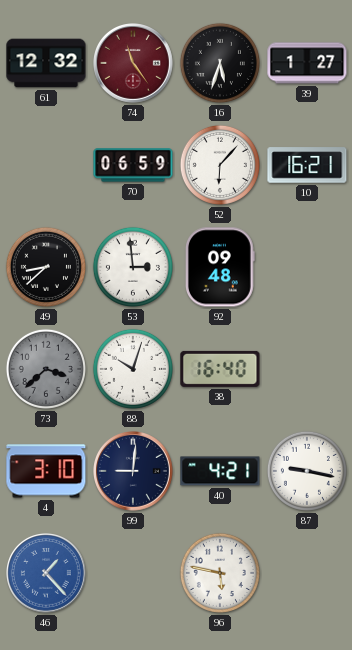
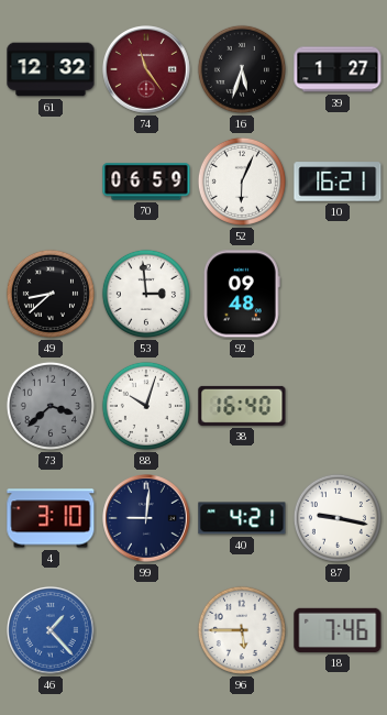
52: 6:07 -> 6:04
96: 5:47 -> 5:45
18: none -> 7:46
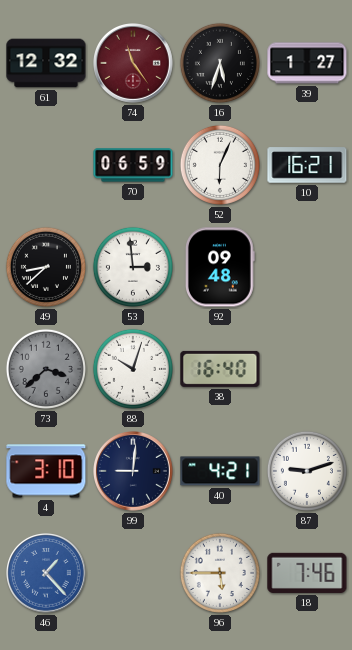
87: 9:17 -> 9:12
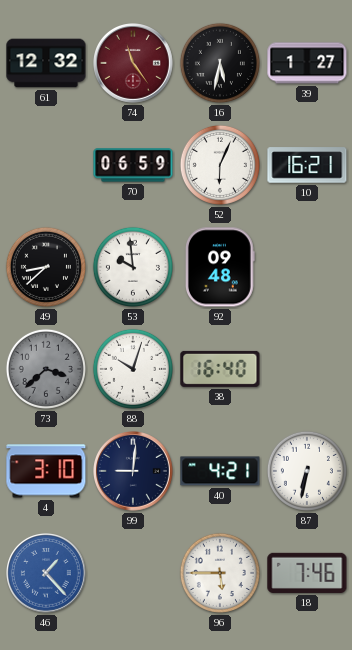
16: 5:33 -> 5:32
53: 2:59 -> 9:59
87: 9:12 -> 6:32
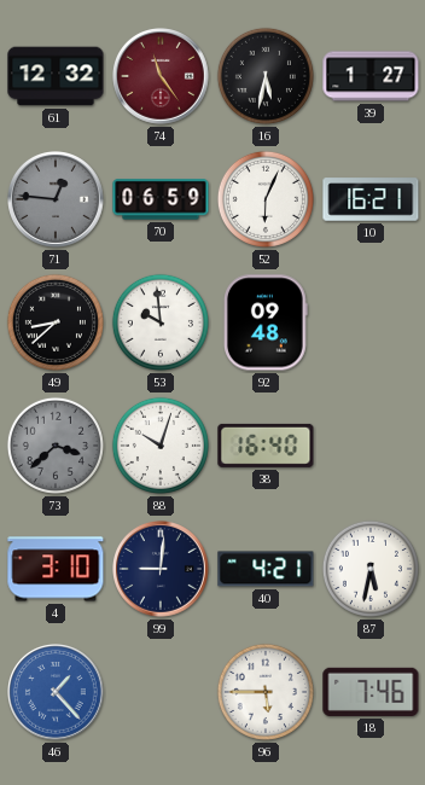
71: none -> 12:46
87: 6:32 -> 5:32
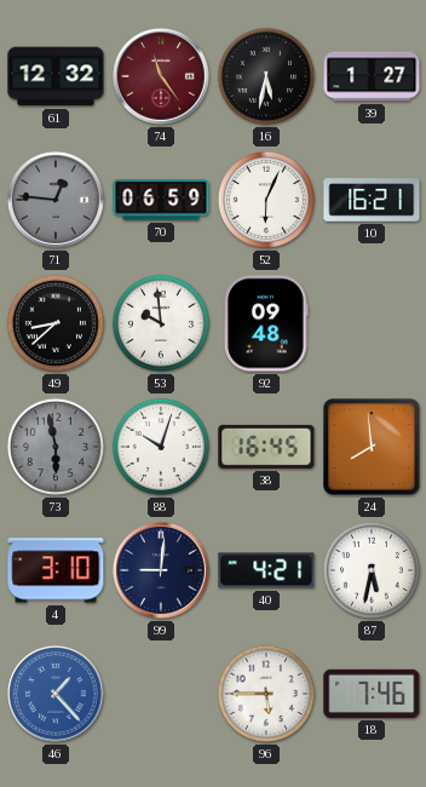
73: 3:38 -> 5:58
38: 16:40 -> 16:45
24: none -> 7:59
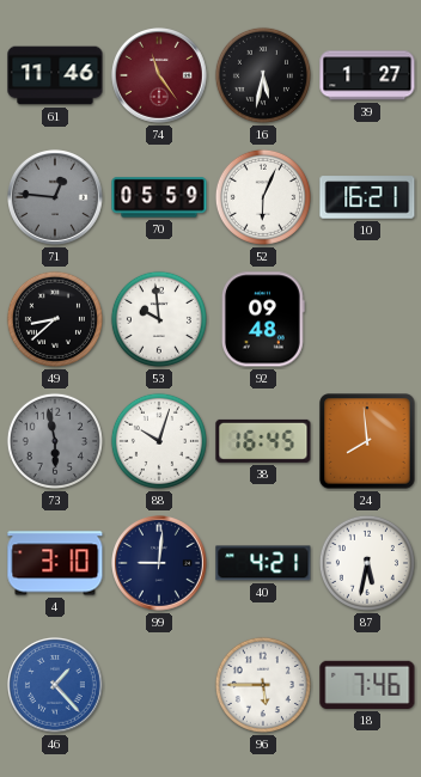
61: 12:32 -> 11:46
70: 06:59 -> 05:59
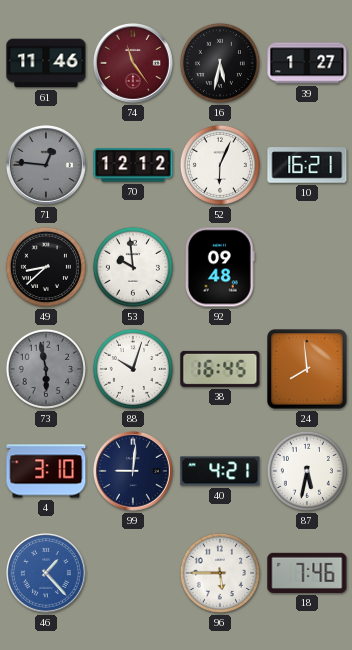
70: 05:59 -> 12:12
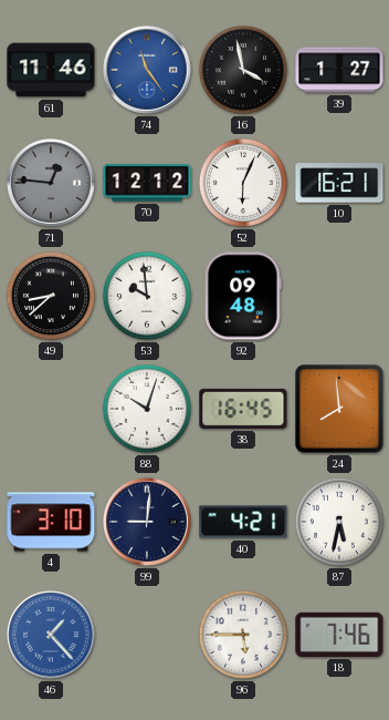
74 dial: burgundy -> blue
16: 5:32 -> 3:58
73: 5:58 -> none
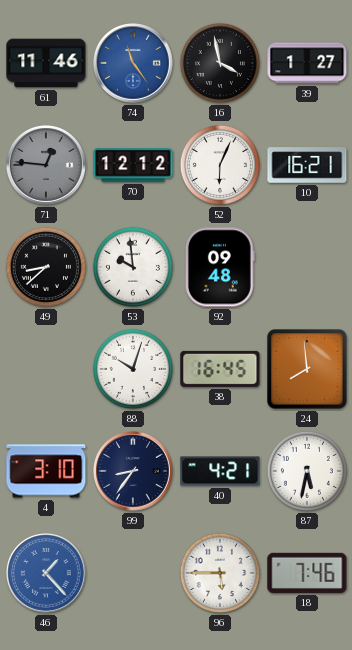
99: 9:01 -> 8:36
